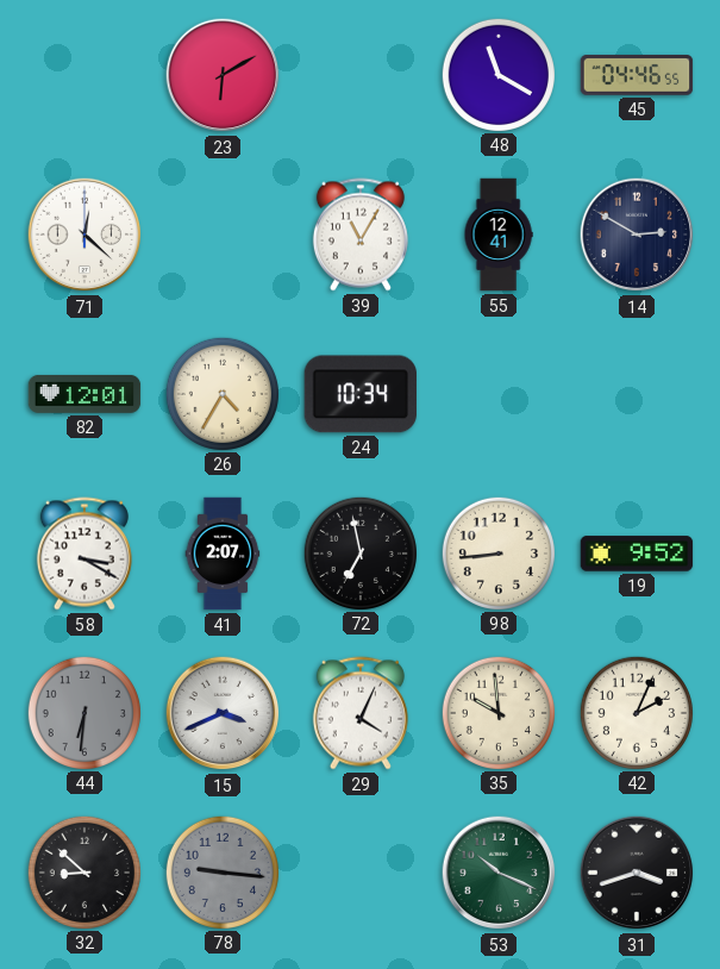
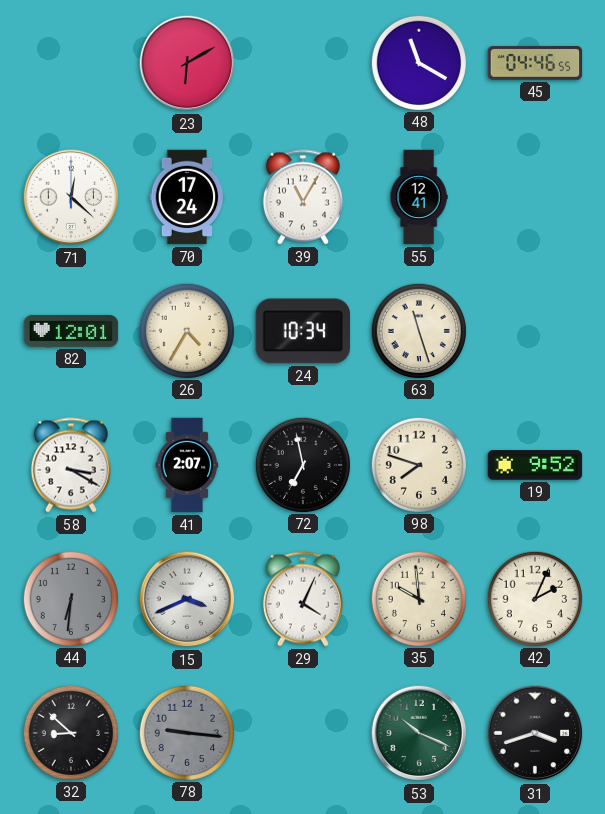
70: none -> 17:24
14: 2:50 -> none
63: none -> 11:27
98: 8:44 -> 7:48
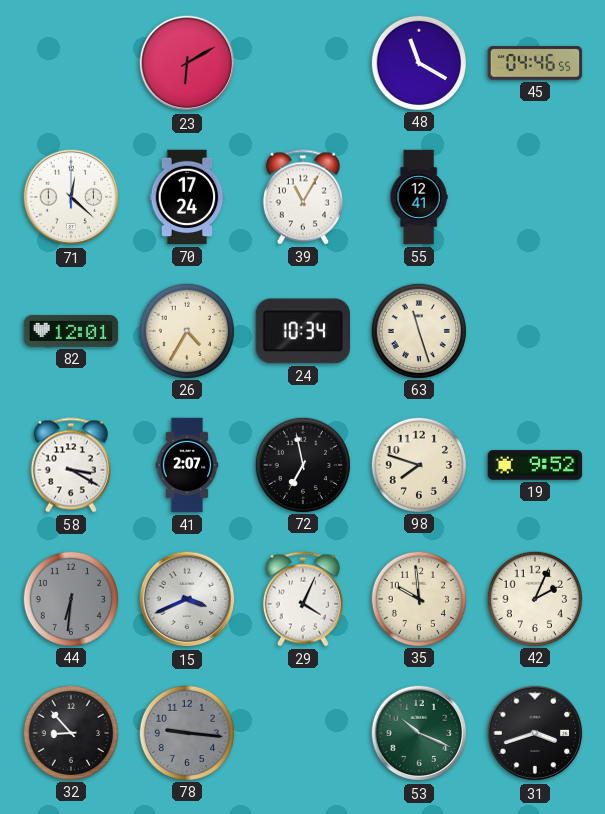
32: 8:52 -> 8:53
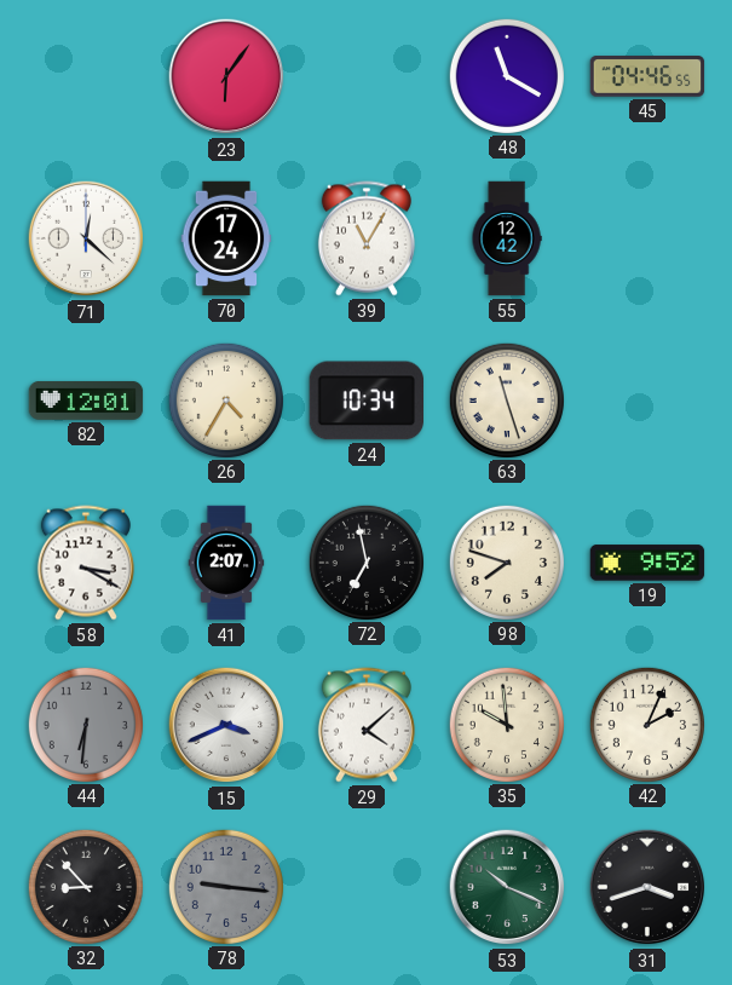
23: 6:10 -> 6:06
55: 12:41 -> 12:42
29: 4:04 -> 4:08
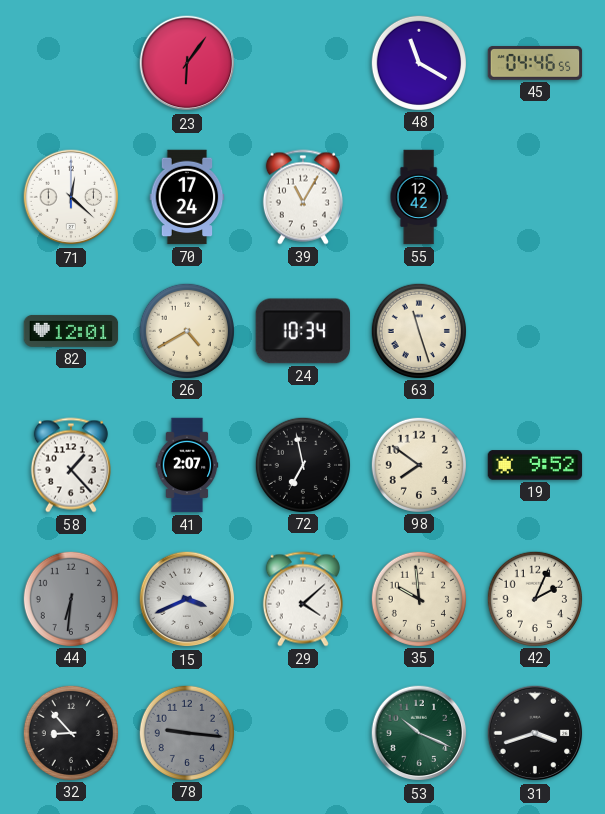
26: 4:35 -> 4:40
58: 3:20 -> 1:23
98: 7:48 -> 7:51
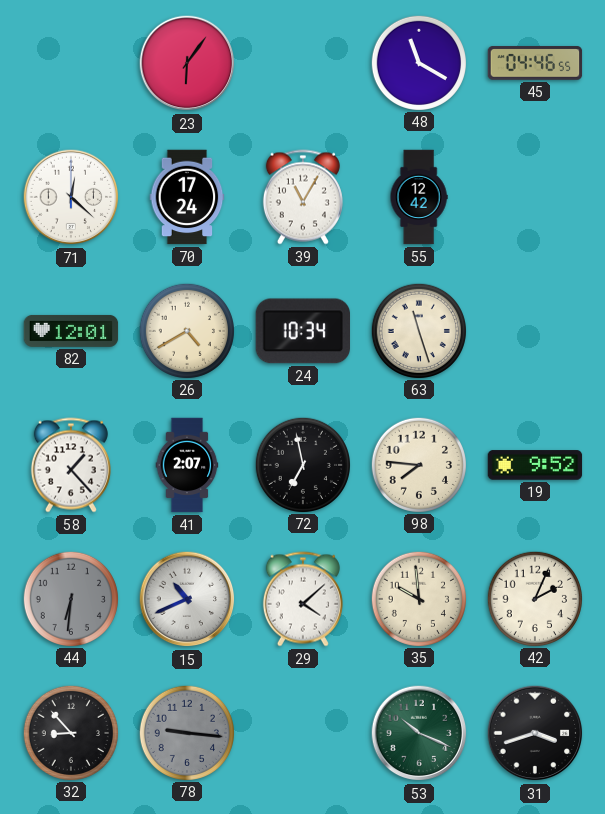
98: 7:51 -> 7:46
15: 3:41 -> 10:41
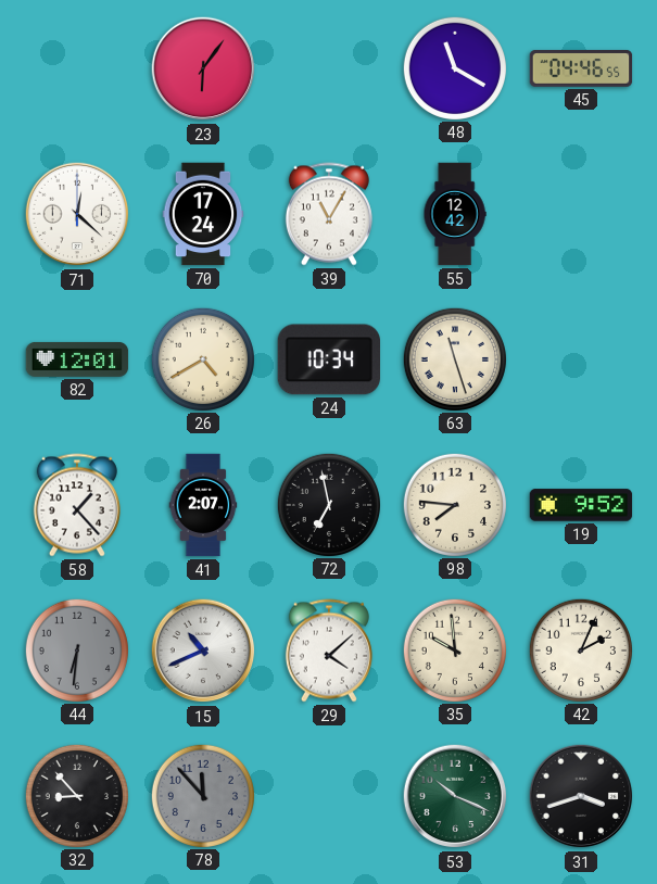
78: 9:16 -> 11:53
